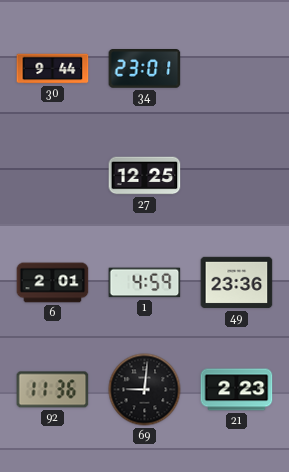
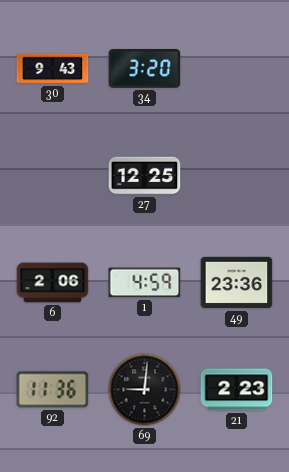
30: 9:44 -> 9:43
34: 23:01 -> 3:20
6: 2:01 -> 2:06
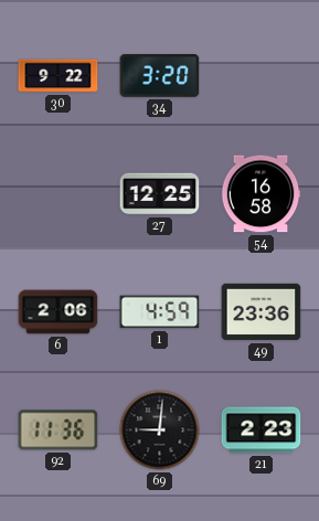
30: 9:43 -> 9:22
54: none -> 16:58
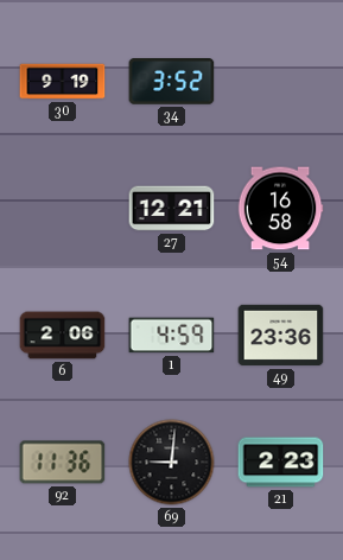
30: 9:22 -> 9:19
34: 3:20 -> 3:52
27: 12:25 -> 12:21
